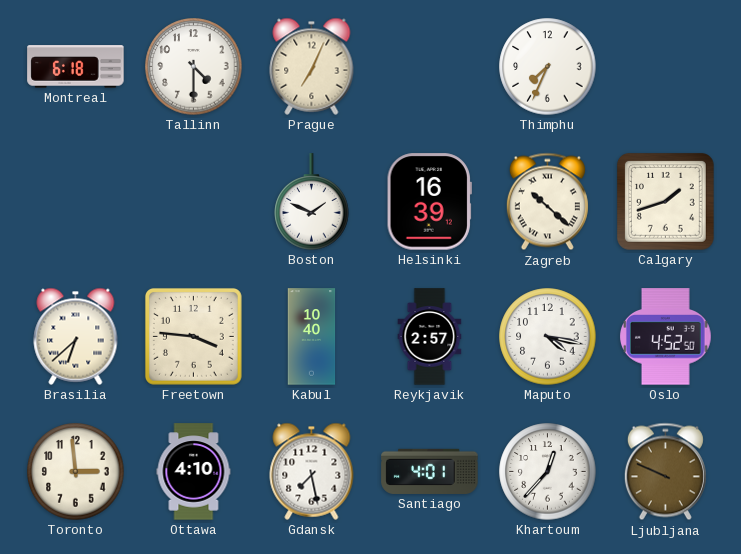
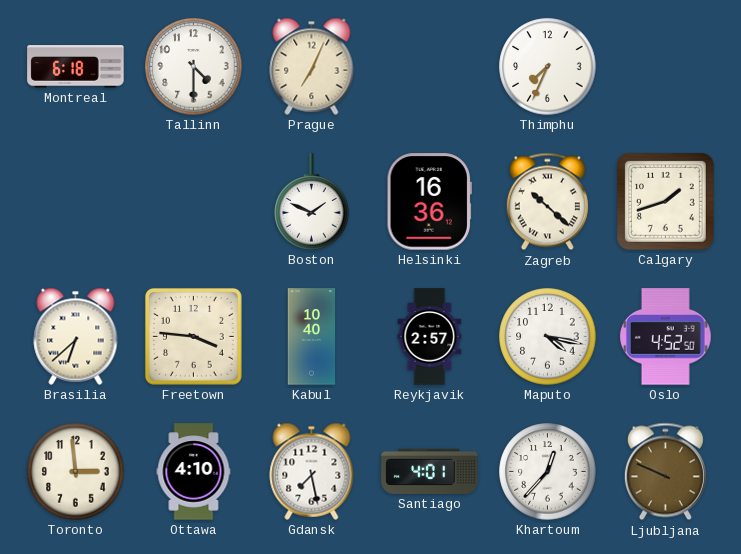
Helsinki: 16:39 -> 16:36
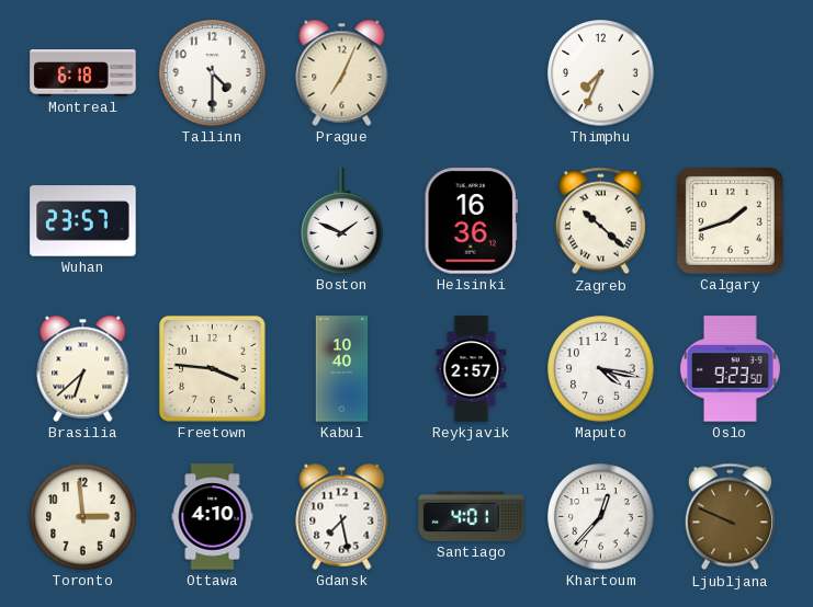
Wuhan: none -> 23:57
Oslo: 4:52 -> 9:23
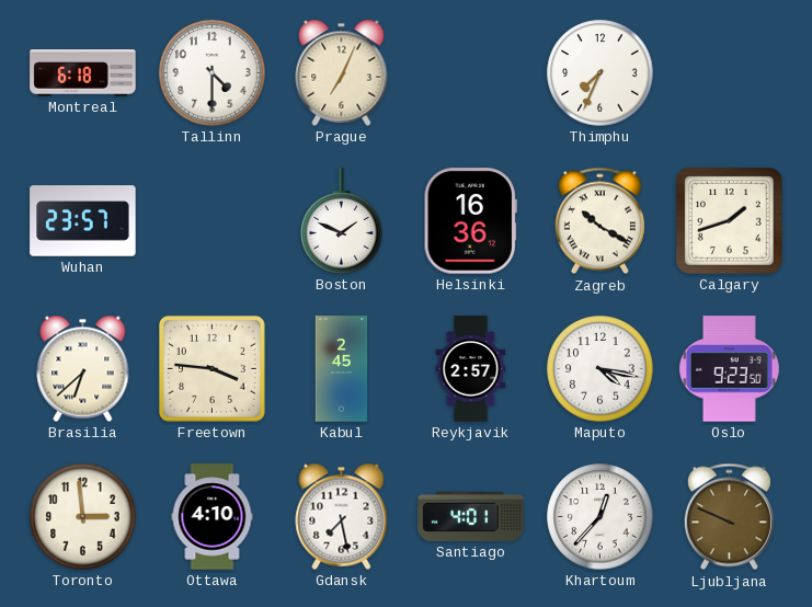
Zagreb: 10:22 -> 10:20
Kabul: 10:40 -> 2:45
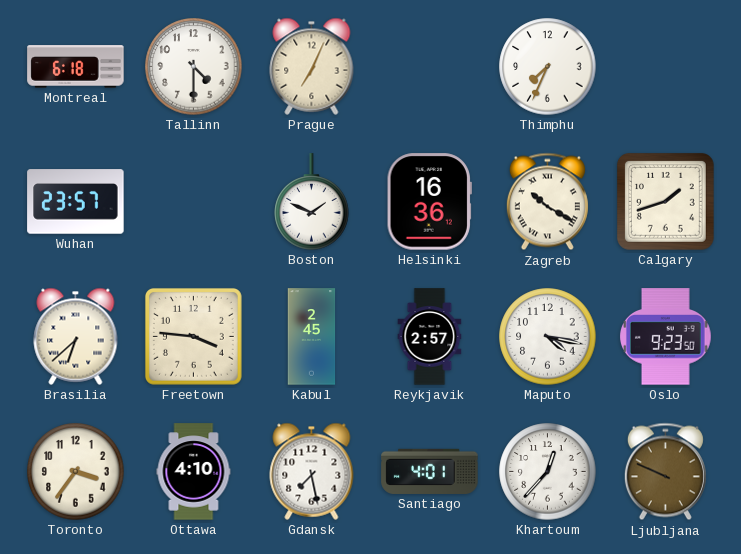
Toronto: 2:59 -> 3:36
